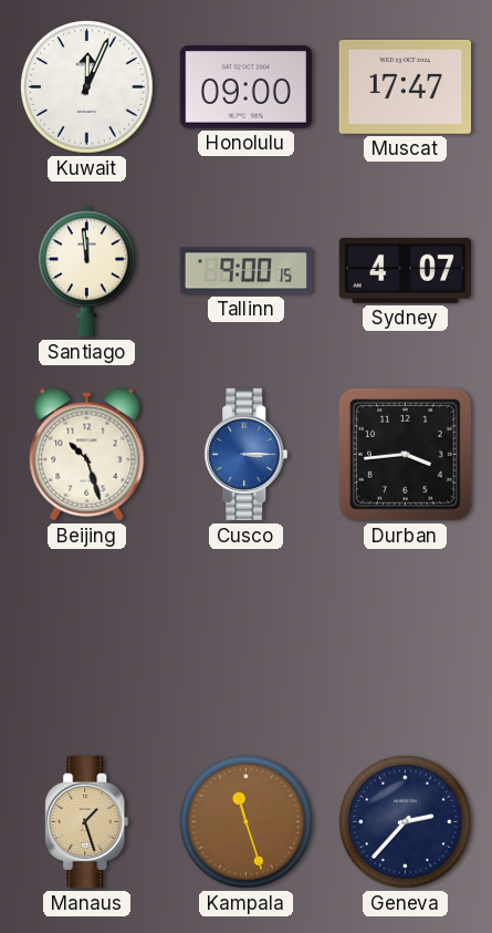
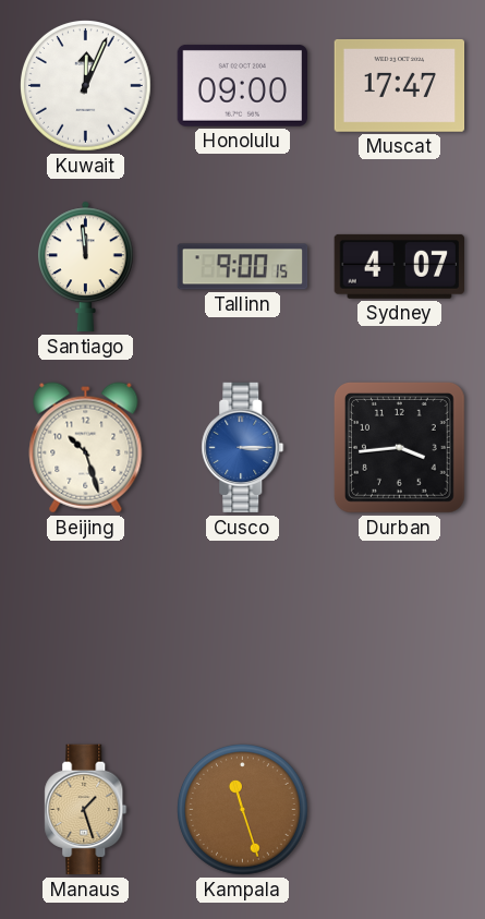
Geneva: 2:37 -> none
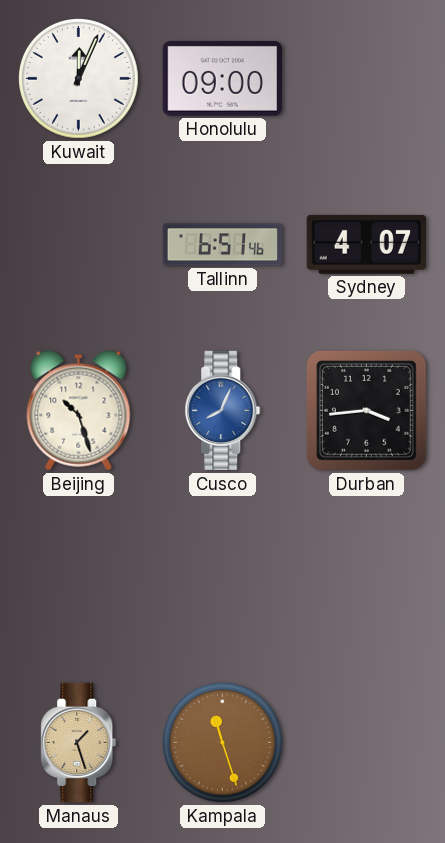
Muscat: 17:47 -> none
Santiago: 11:59 -> none
Tallinn: 9:00 -> 6:51
Cusco: 3:15 -> 8:04
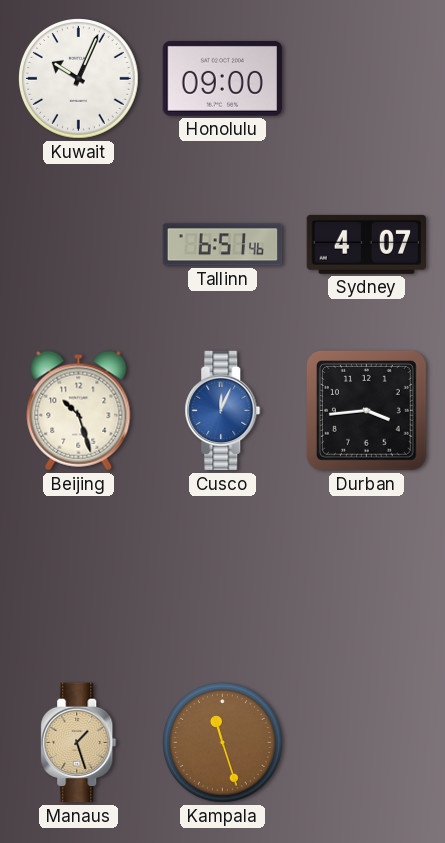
Kuwait: 12:04 -> 10:04
Cusco: 8:04 -> 12:04
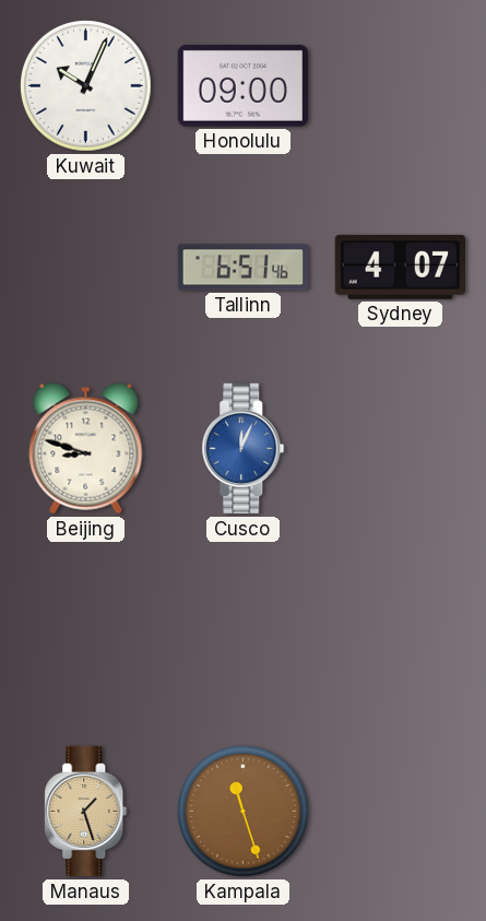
Beijing: 10:27 -> 8:48
Durban: 3:44 -> none
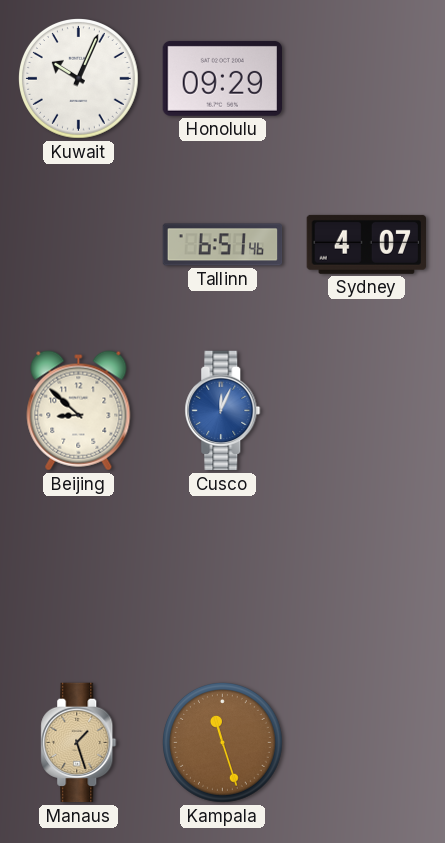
Honolulu: 09:00 -> 09:29
Beijing: 8:48 -> 8:52
